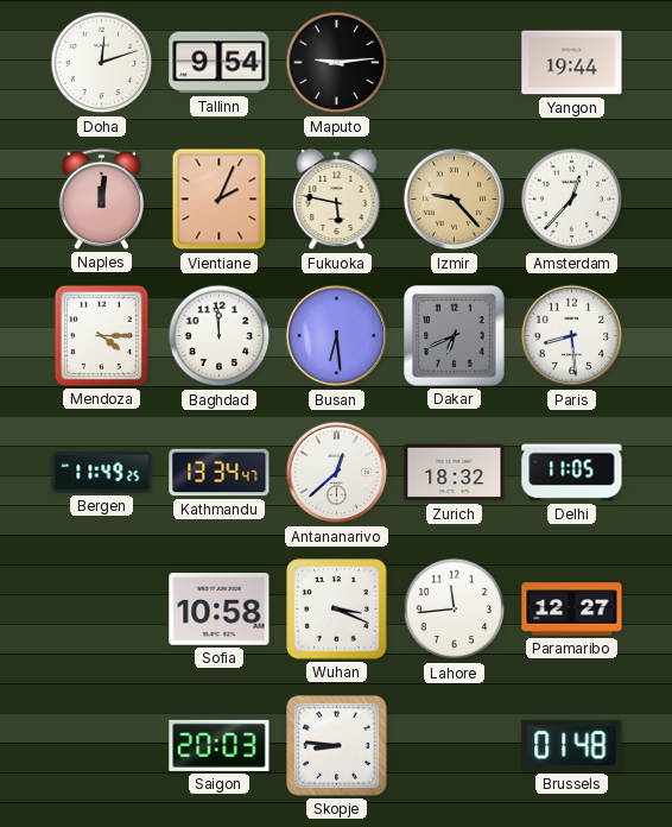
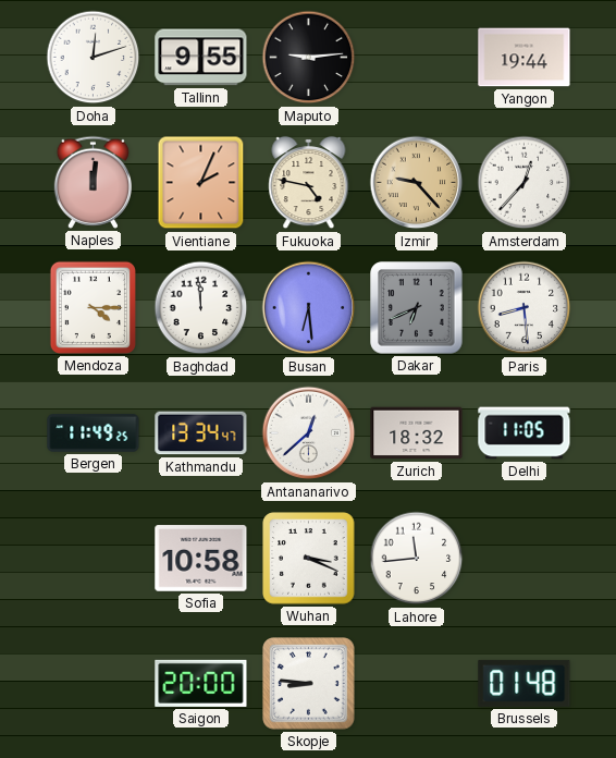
Tallinn: 9:54 -> 9:55
Fukuoka: 5:47 -> 4:47
Paramaribo: 12:27 -> none
Saigon: 20:03 -> 20:00
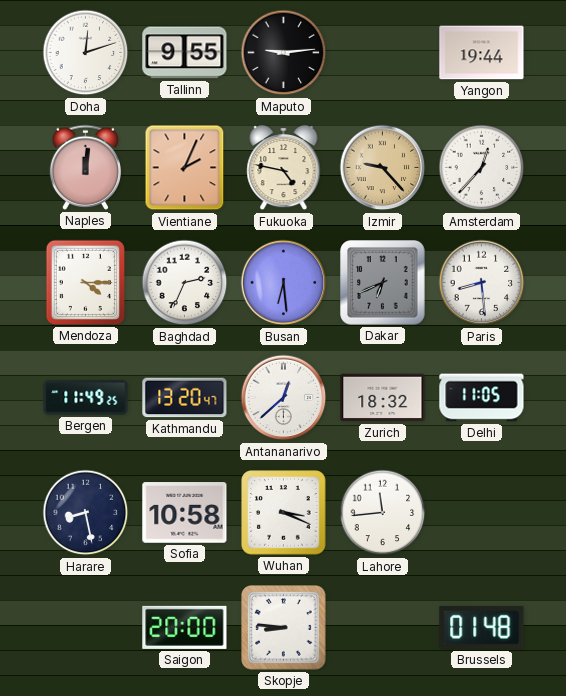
Baghdad: 11:59 -> 2:34
Kathmandu: 13:34 -> 13:20
Harare: none -> 8:28
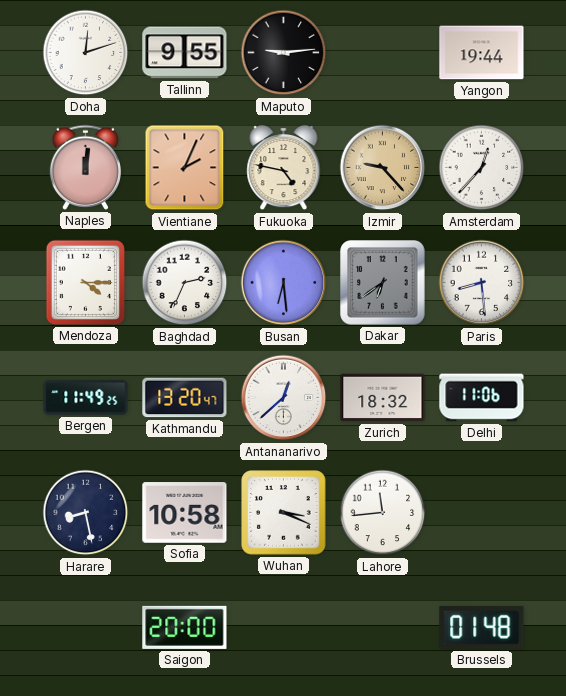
Dakar: 6:41 -> 6:39
Delhi: 11:05 -> 11:06
Skopje: 8:46 -> none
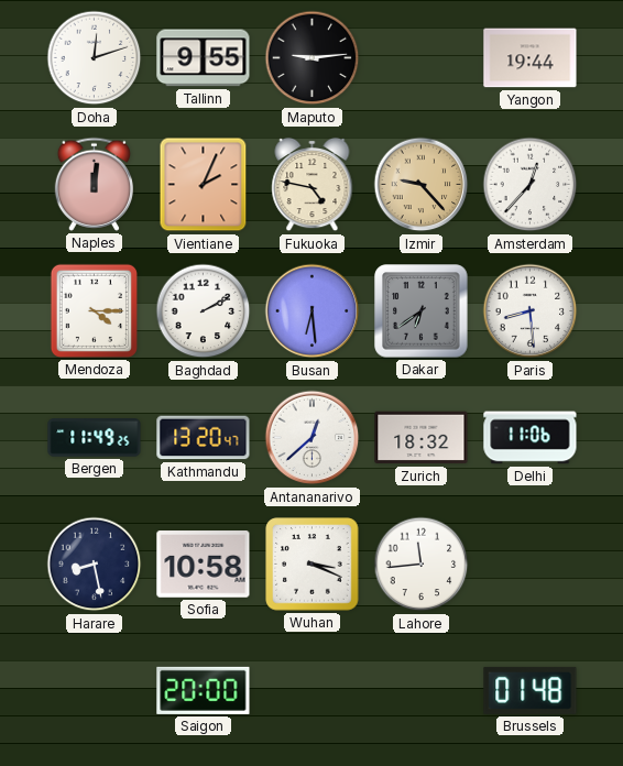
Baghdad: 2:34 -> 2:10
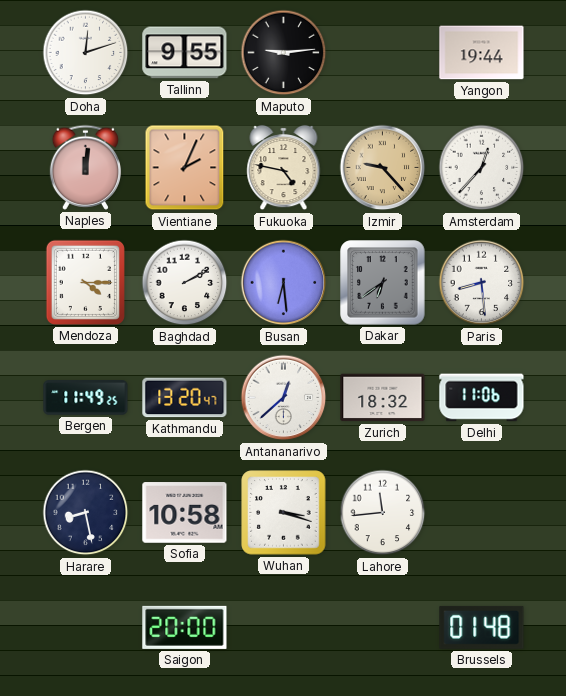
Wuhan: 3:19 -> 3:18
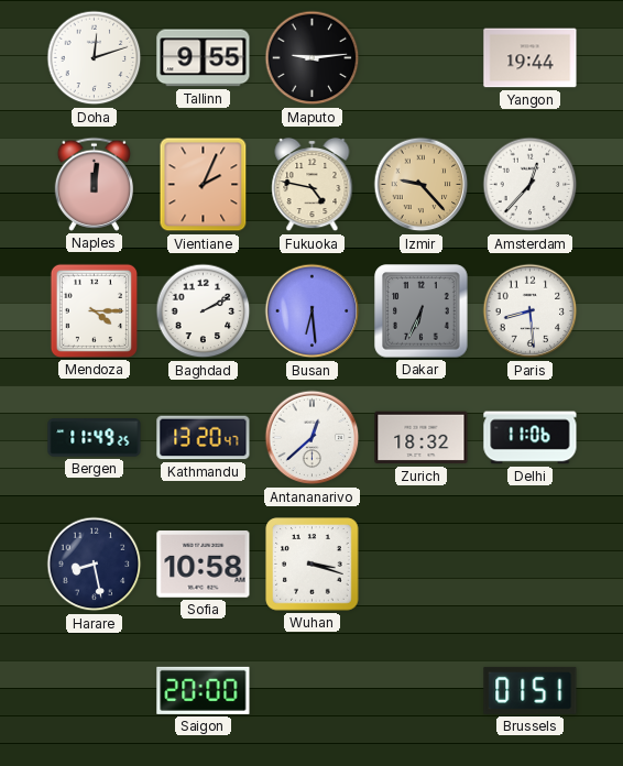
Dakar: 6:39 -> 6:34
Lahore: 11:44 -> none
Brussels: 01:48 -> 01:51
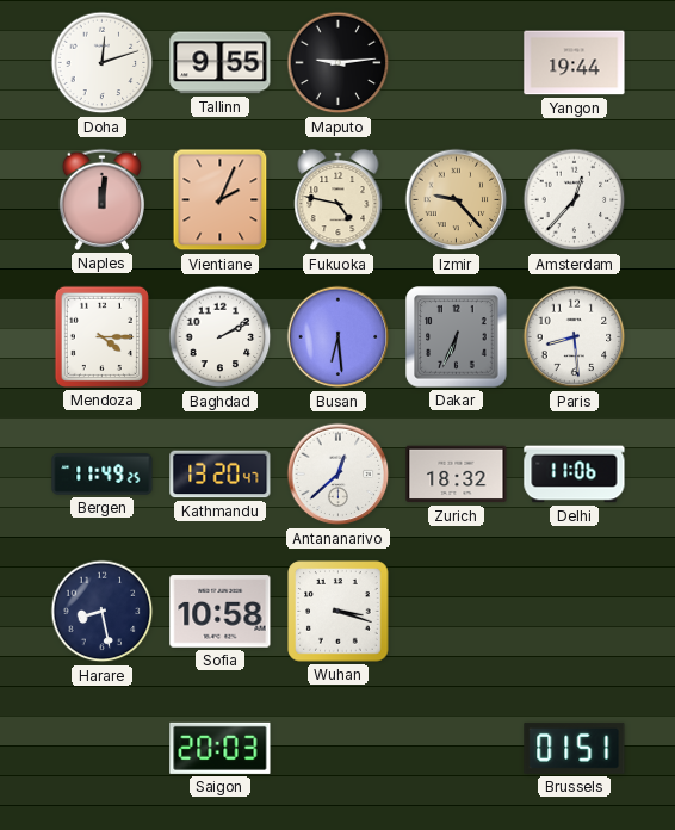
Saigon: 20:00 -> 20:03
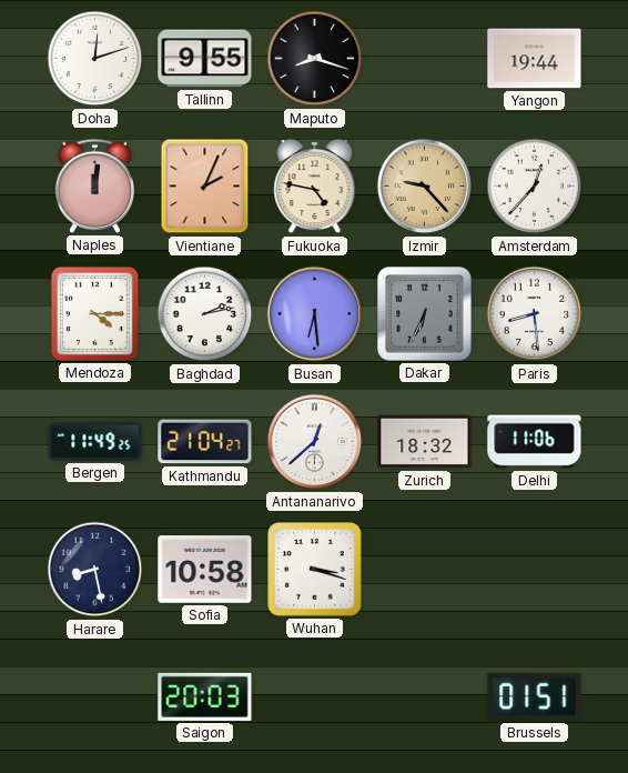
Maputo: 9:14 -> 8:18
Baghdad: 2:10 -> 2:13
Kathmandu: 13:20 -> 21:04
